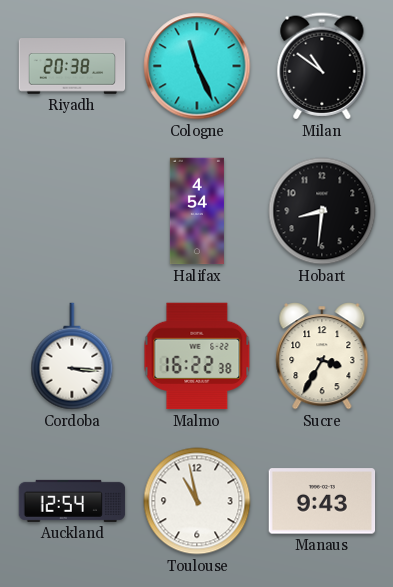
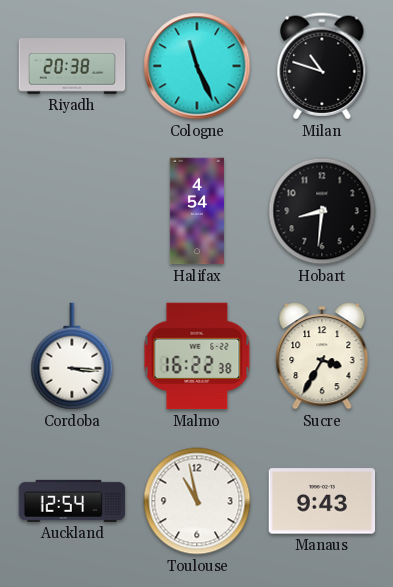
Milan: 10:51 -> 10:48
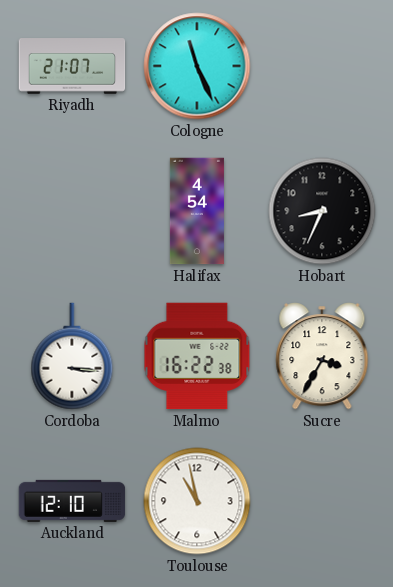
Riyadh: 20:38 -> 21:07
Milan: 10:48 -> none
Hobart: 8:31 -> 8:34
Auckland: 12:54 -> 12:10
Manaus: 9:43 -> none
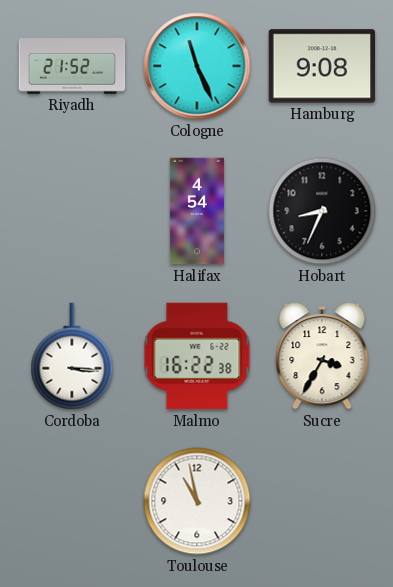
Riyadh: 21:07 -> 21:52
Hamburg: none -> 9:08
Auckland: 12:10 -> none
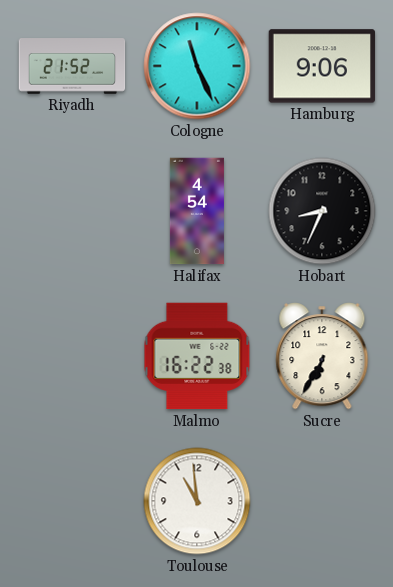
Hamburg: 9:08 -> 9:06
Cordoba: 3:16 -> none
Sucre: 3:35 -> 6:35
Toulouse: 10:58 -> 10:59
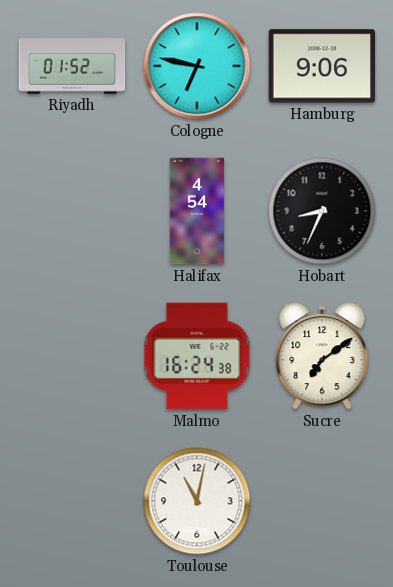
Riyadh: 21:52 -> 01:52
Cologne: 11:26 -> 6:47
Malmo: 16:22 -> 16:24
Sucre: 6:35 -> 7:09
Toulouse: 10:59 -> 11:02
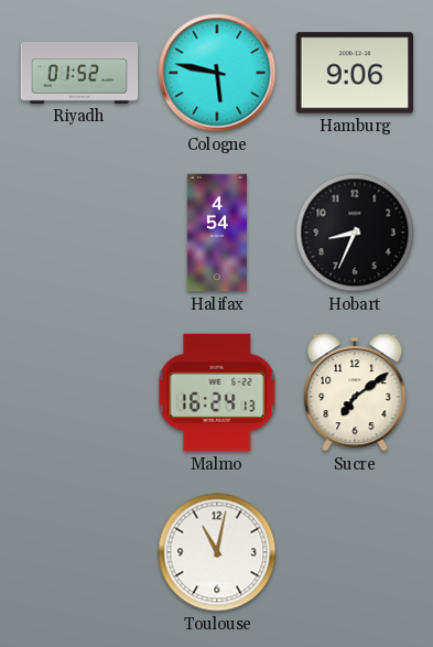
Cologne: 6:47 -> 5:47
Malmo: 16:24:38 -> 16:24:13
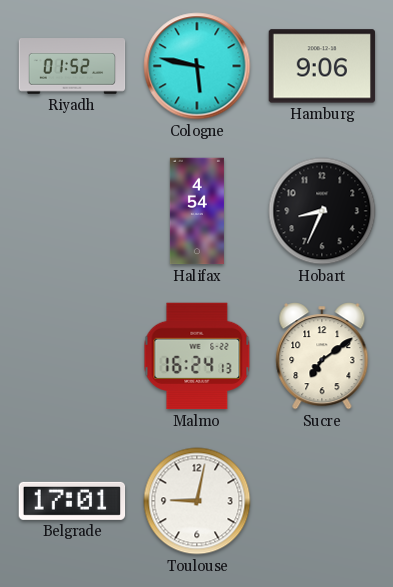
Belgrade: none -> 17:01
Toulouse: 11:02 -> 9:02
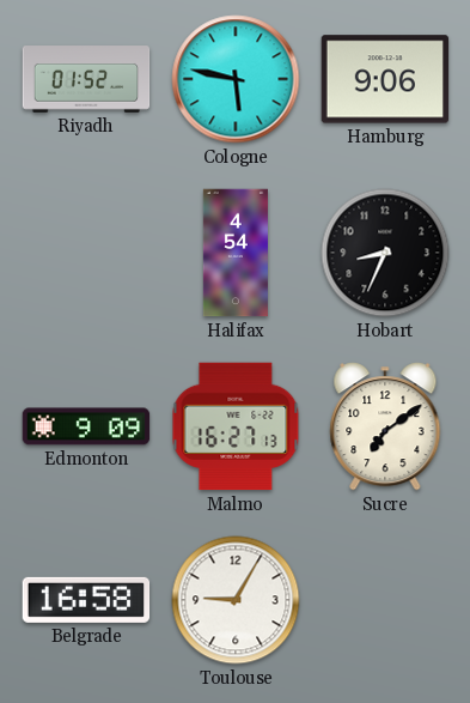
Edmonton: none -> 9:09
Malmo: 16:24 -> 16:27
Belgrade: 17:01 -> 16:58
Toulouse: 9:02 -> 9:05
